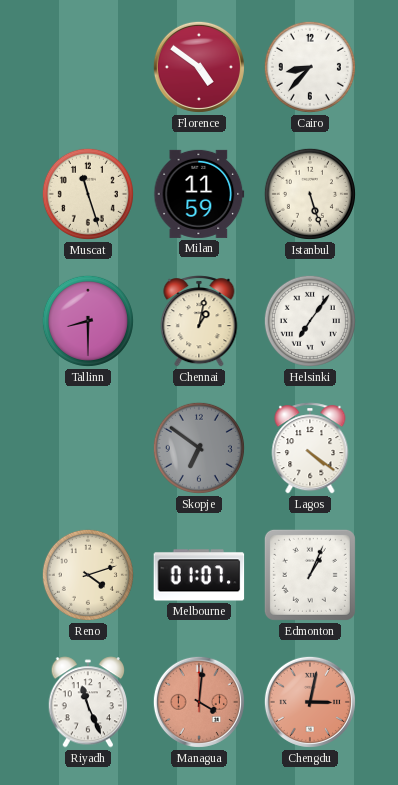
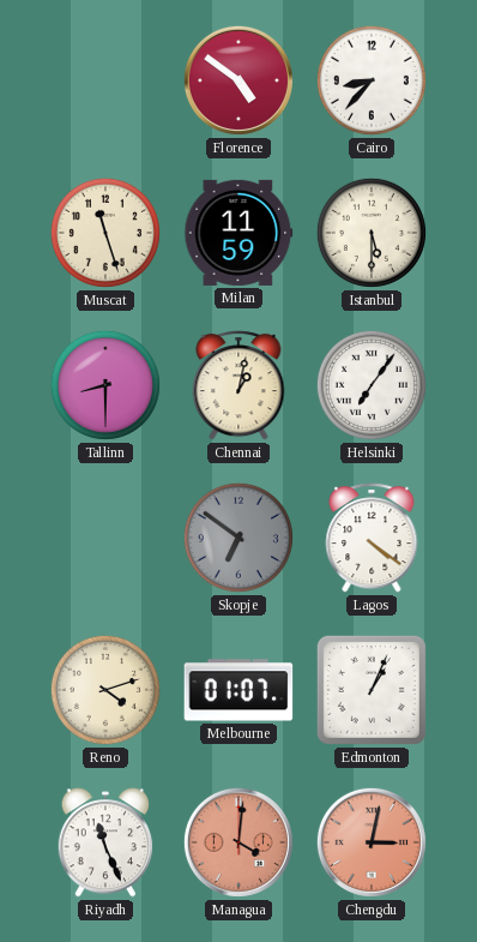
Istanbul: 5:27 -> 5:30
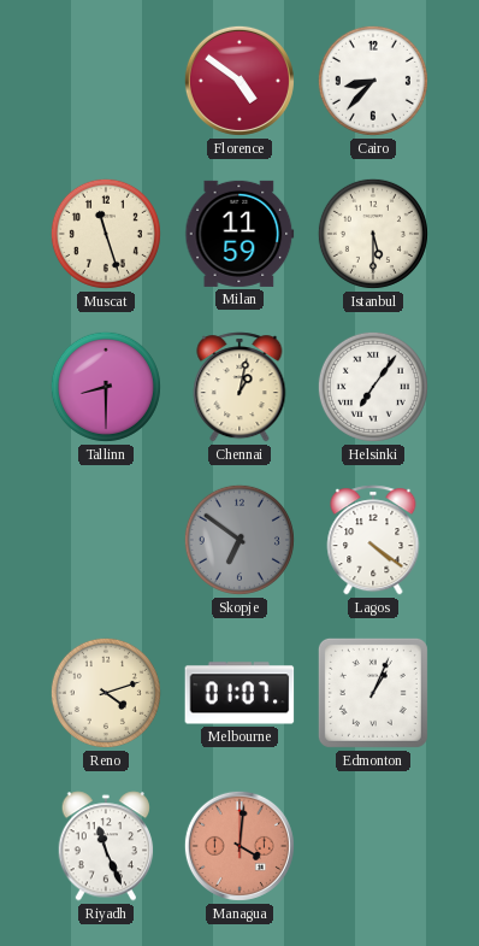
Chengdu: 3:02 -> none
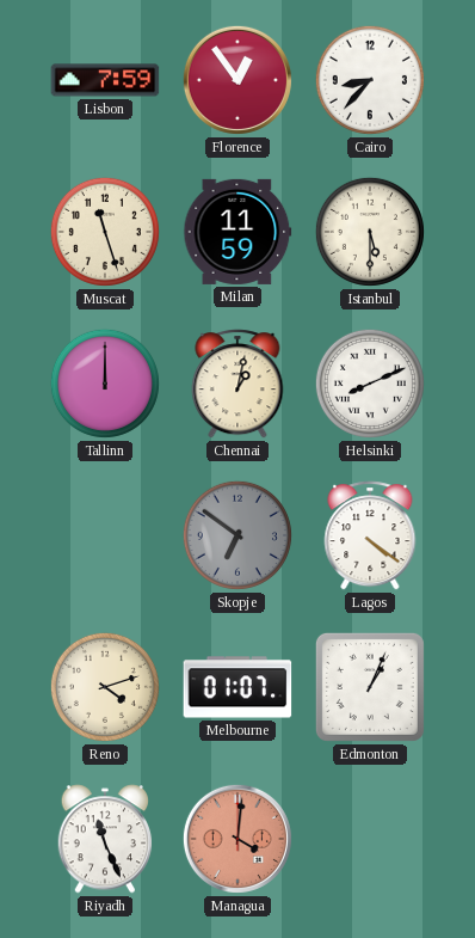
Lisbon: none -> 7:59
Florence: 4:51 -> 12:54
Tallinn: 8:30 -> 12:00
Helsinki: 7:06 -> 8:11
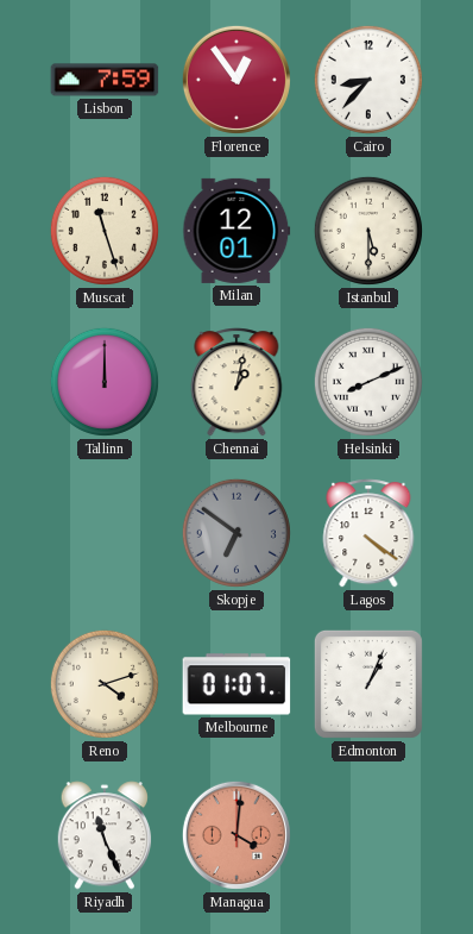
Milan: 11:59 -> 12:01
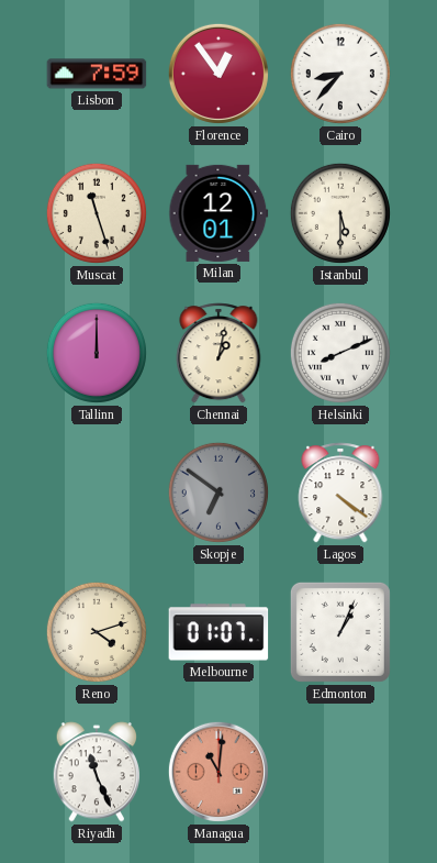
Managua: 4:01 -> 11:01
